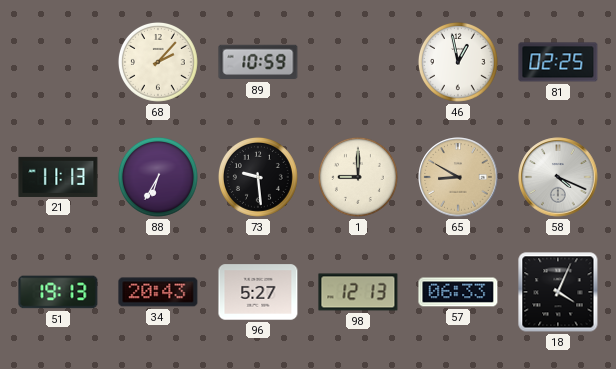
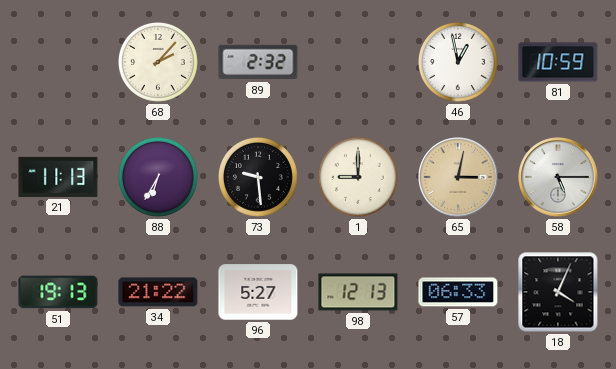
89: 10:59 -> 2:32
81: 02:25 -> 10:59
65: 8:50 -> 3:02
58: 4:19 -> 5:15
34: 20:43 -> 21:22
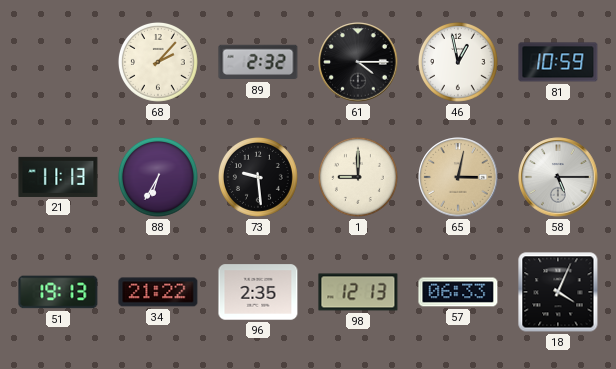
61: none -> 4:15
96: 5:27 -> 2:35
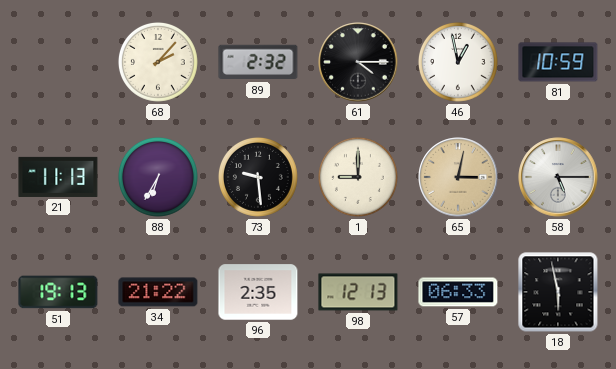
18: 4:04 -> 5:58
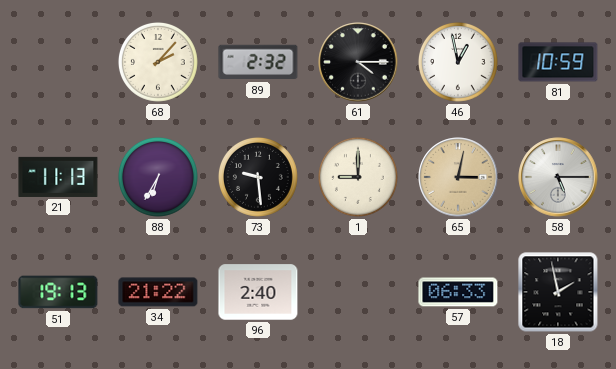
96: 2:35 -> 2:40
98: 12:13 -> none
18: 5:58 -> 1:58
